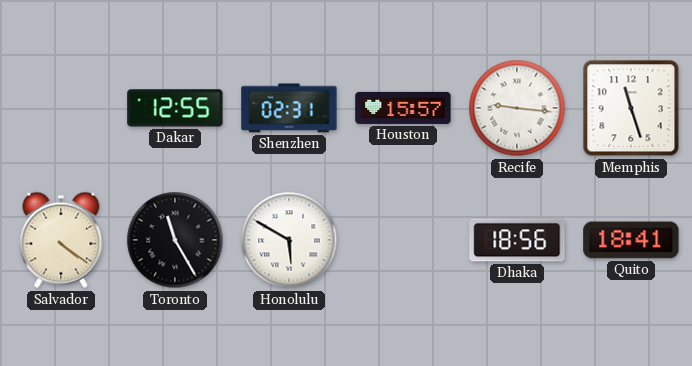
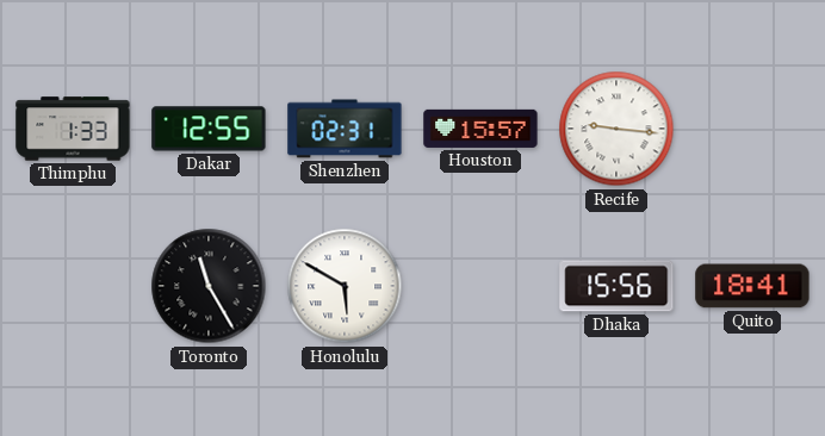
Thimphu: none -> 1:33
Memphis: 11:27 -> none
Salvador: 4:21 -> none
Dhaka: 18:56 -> 15:56
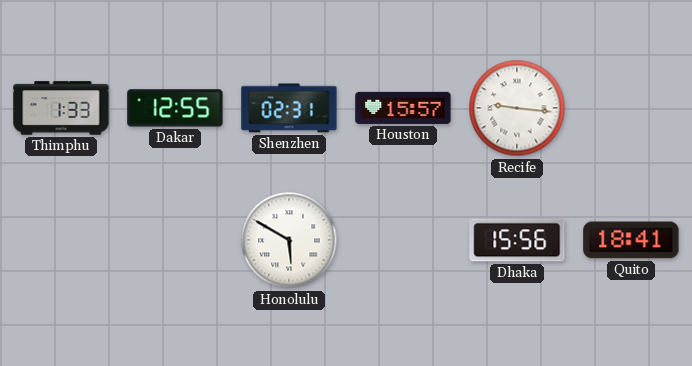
Toronto: 11:25 -> none
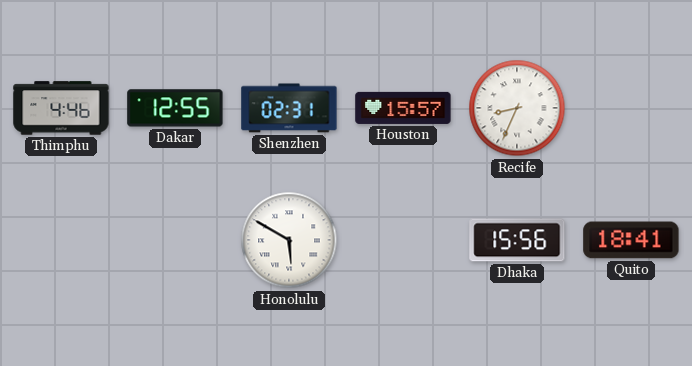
Thimphu: 1:33 -> 4:46
Recife: 9:16 -> 8:34
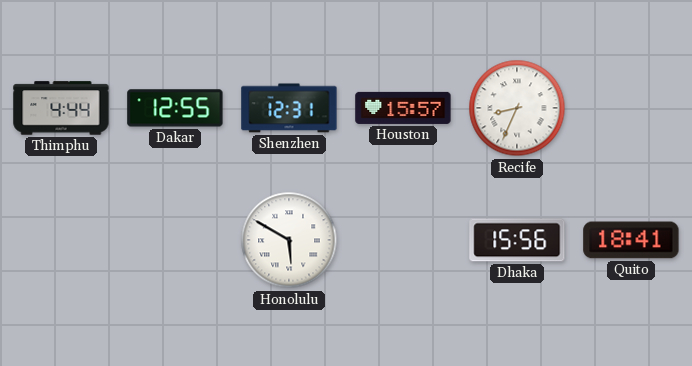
Thimphu: 4:46 -> 4:44
Shenzhen: 02:31 -> 12:31
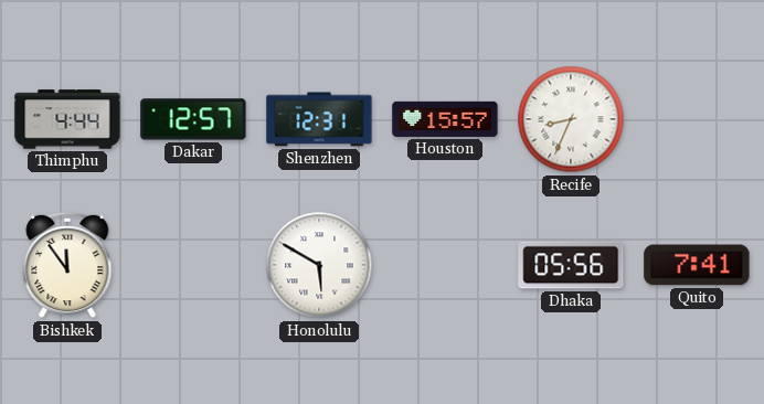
Dakar: 12:55 -> 12:57
Bishkek: none -> 11:54
Dhaka: 15:56 -> 05:56
Quito: 18:41 -> 7:41
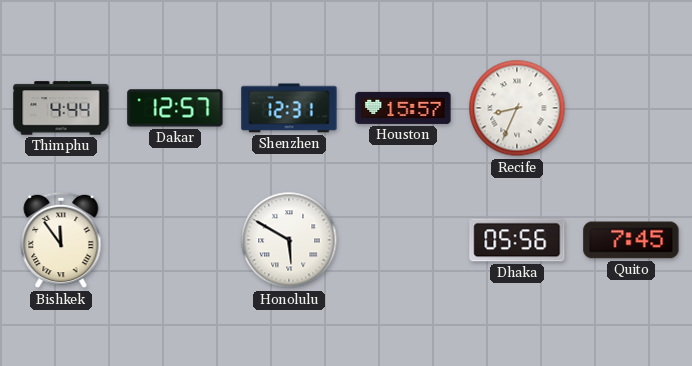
Quito: 7:41 -> 7:45
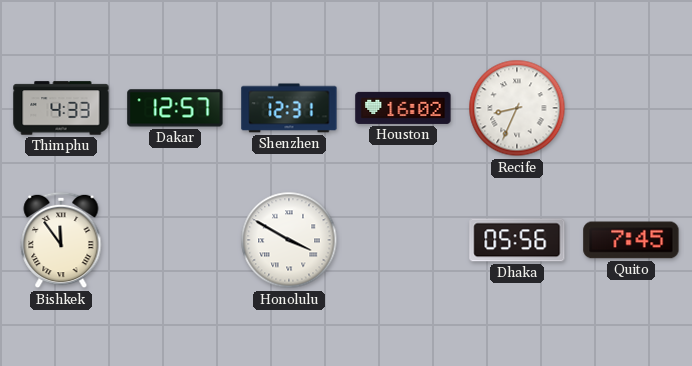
Thimphu: 4:44 -> 4:33
Houston: 15:57 -> 16:02
Honolulu: 5:50 -> 3:50
